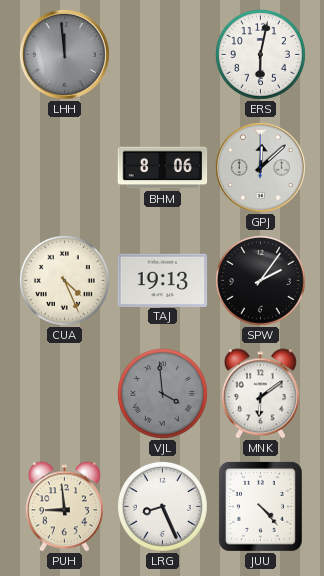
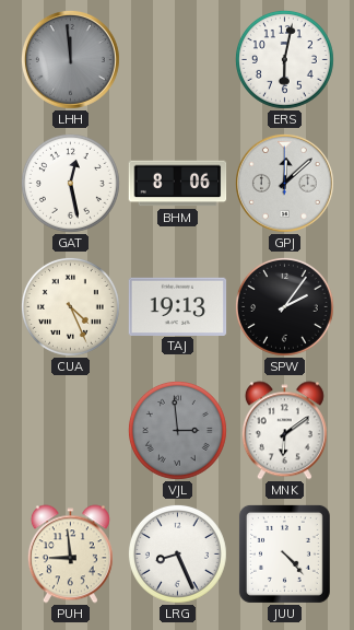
GAT: none -> 12:28
VJL: 3:59 -> 2:59
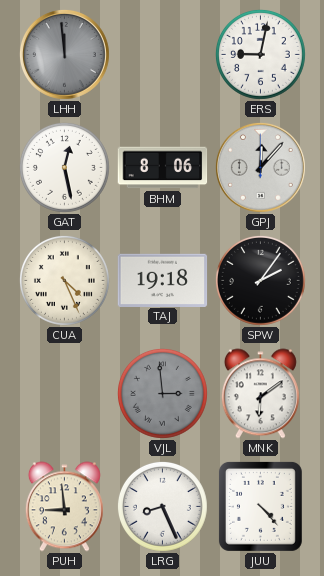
ERS: 6:02 -> 9:02
GPJ: 12:08 -> 12:07
TAJ: 19:13 -> 19:18
